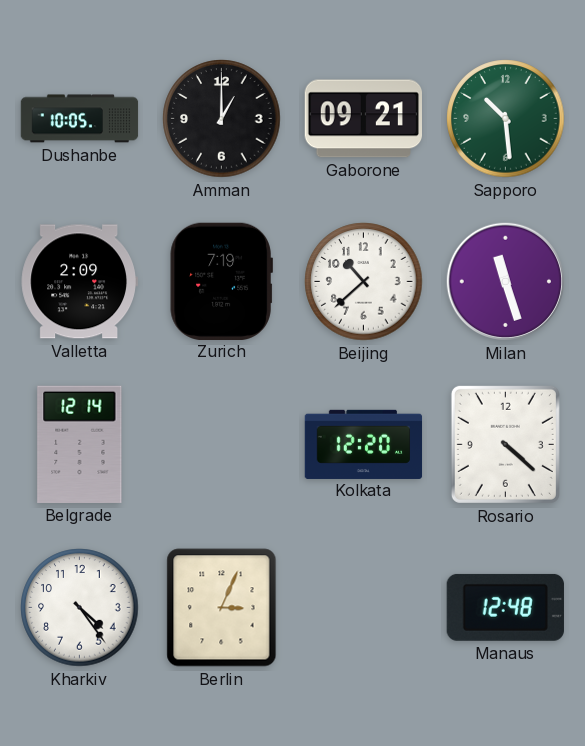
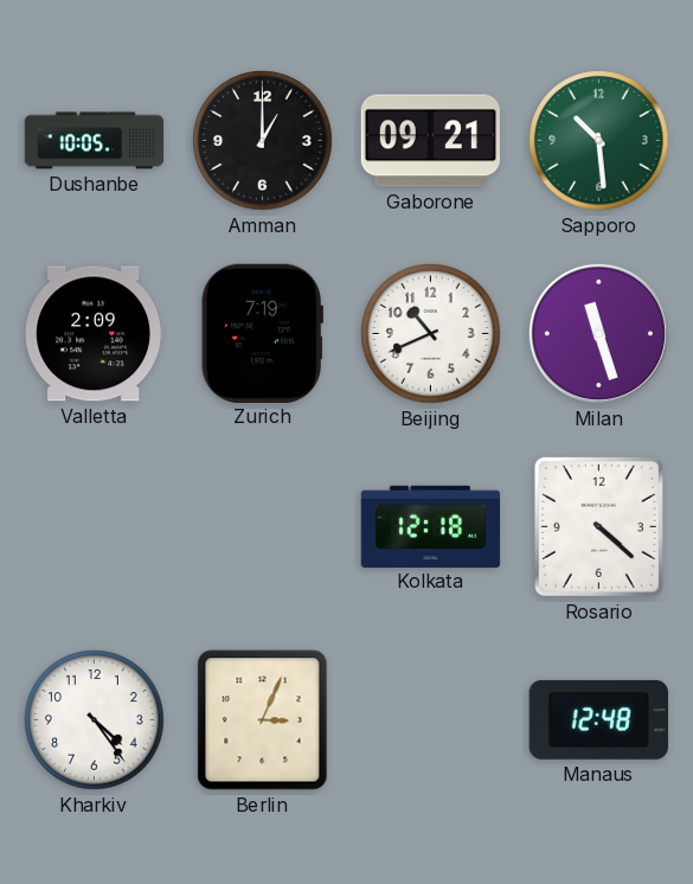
Beijing: 10:38 -> 10:41
Belgrade: 12:14 -> none
Kolkata: 12:20 -> 12:18
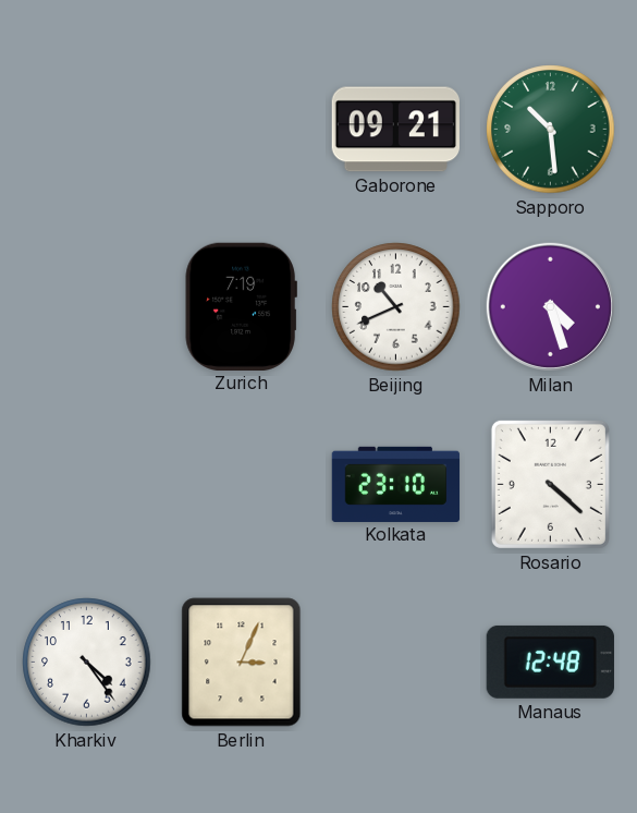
Dushanbe: 10:05 -> none
Amman: 1:00 -> none
Valletta: 2:09 -> none
Milan: 11:27 -> 4:27
Kolkata: 12:18 -> 23:10
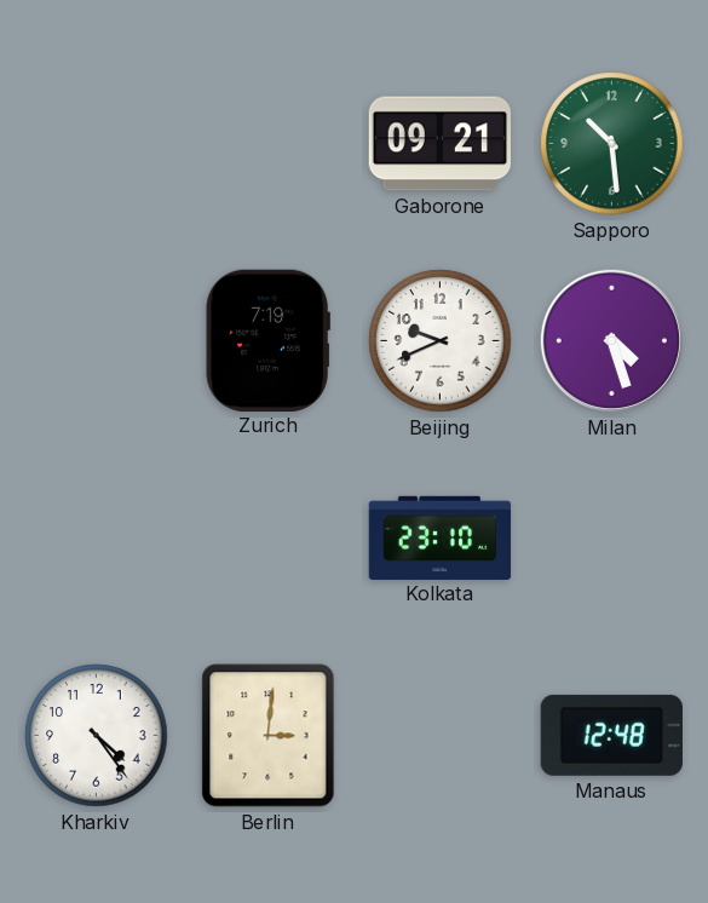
Beijing: 10:41 -> 9:41
Rosario: 4:22 -> none
Berlin: 3:04 -> 3:01
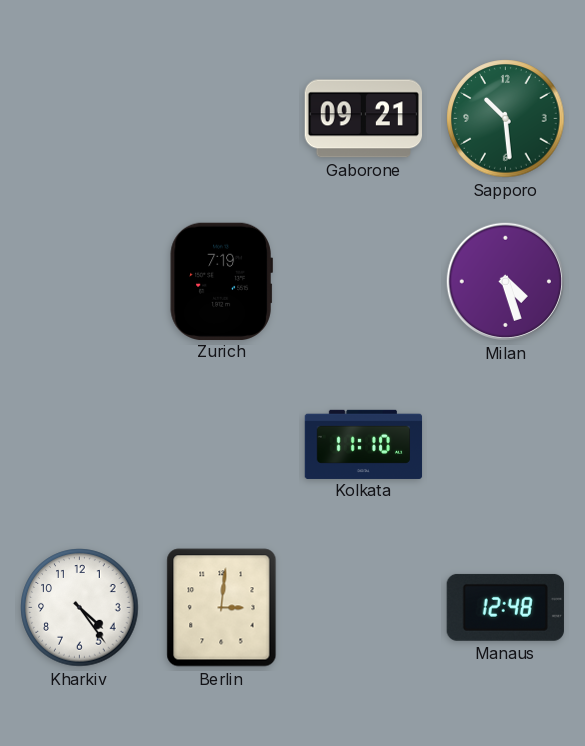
Beijing: 9:41 -> none
Kolkata: 23:10 -> 11:10
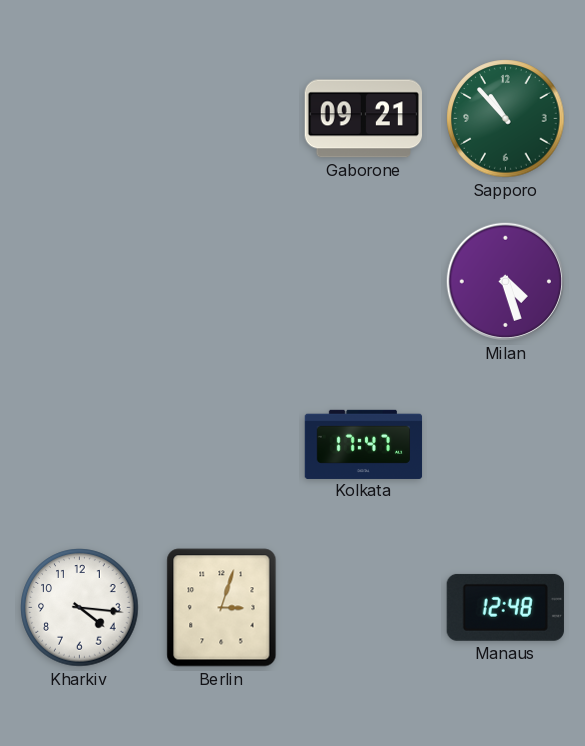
Sapporo: 10:29 -> 10:53
Zurich: 7:19 -> none
Kolkata: 11:10 -> 17:47
Kharkiv: 4:24 -> 4:16
Berlin: 3:01 -> 3:03
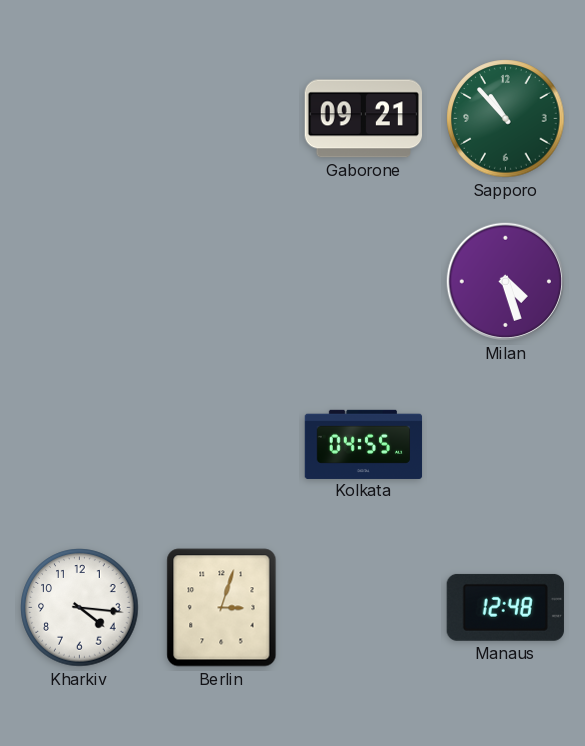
Kolkata: 17:47 -> 04:55
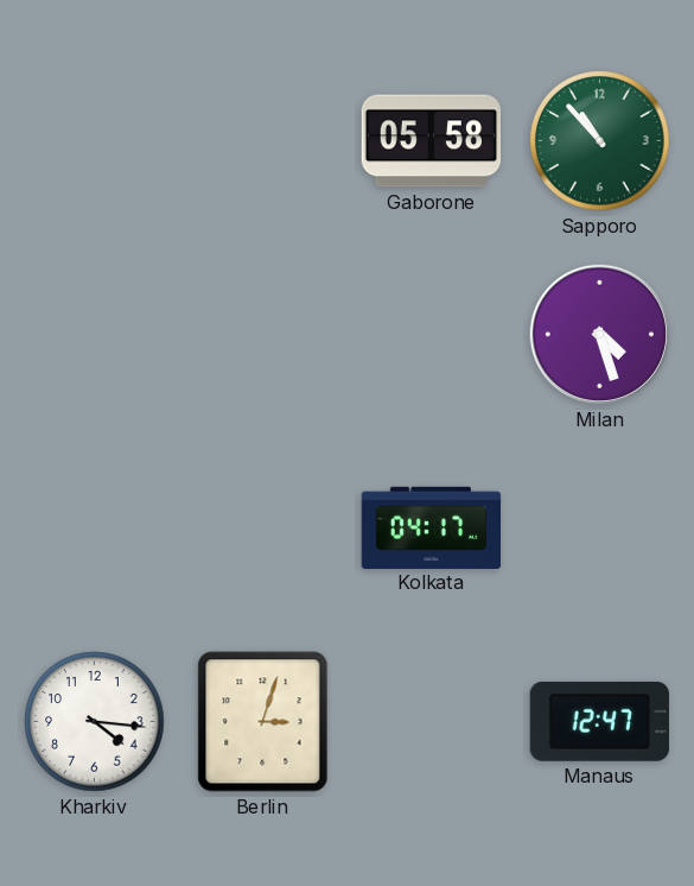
Gaborone: 09:21 -> 05:58
Kolkata: 04:55 -> 04:17
Manaus: 12:48 -> 12:47
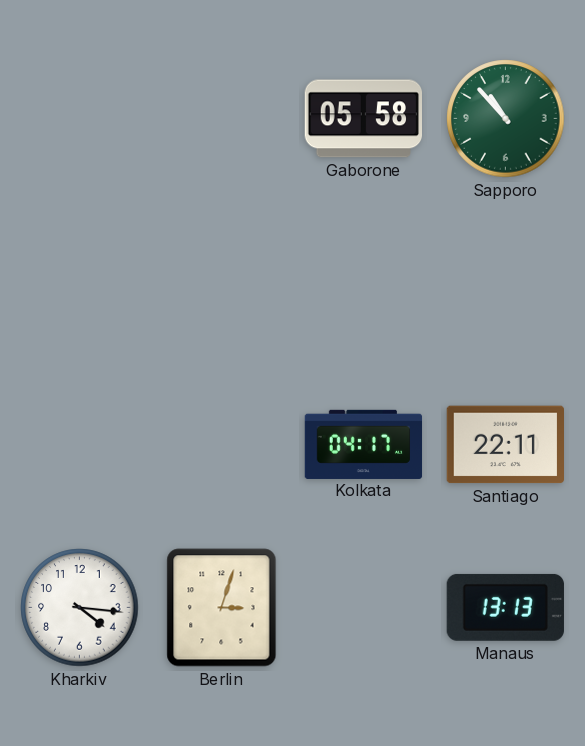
Milan: 4:27 -> none
Santiago: none -> 22:11
Manaus: 12:47 -> 13:13
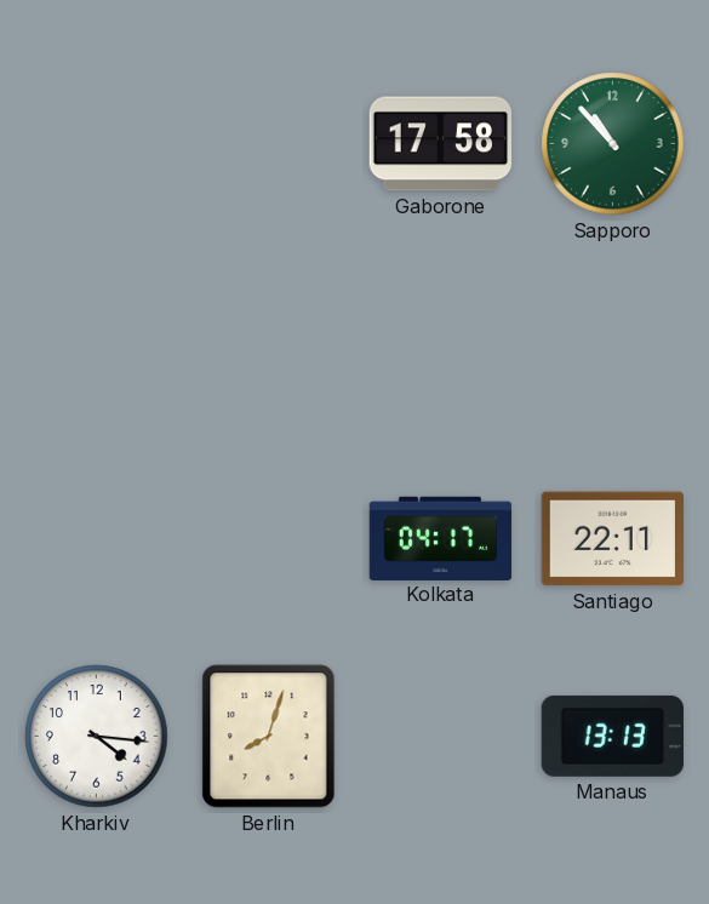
Gaborone: 05:58 -> 17:58
Berlin: 3:03 -> 8:03
